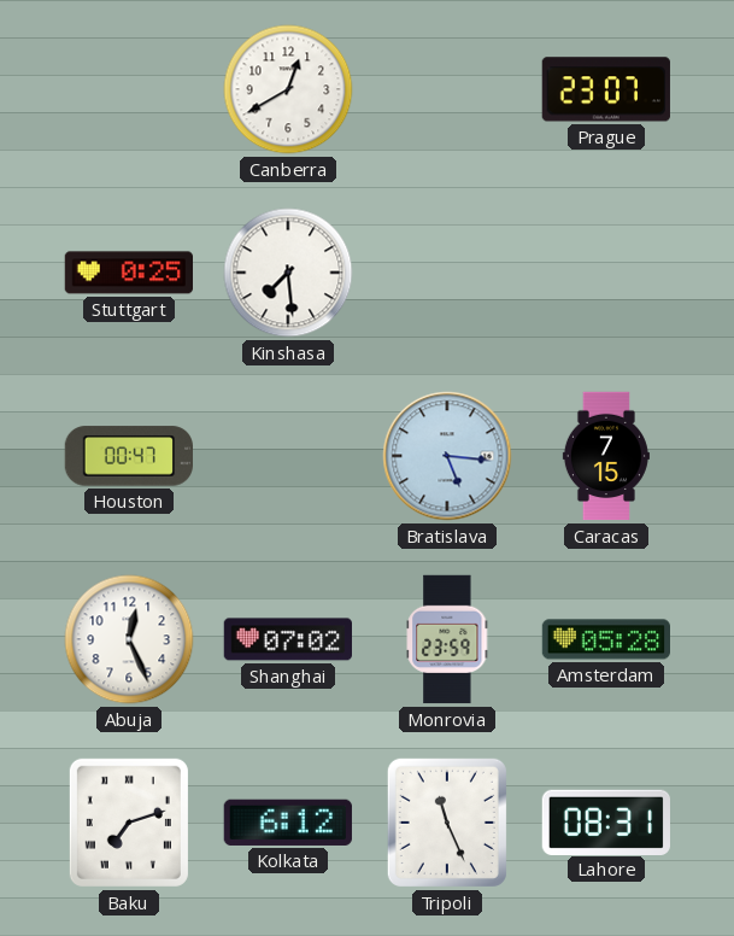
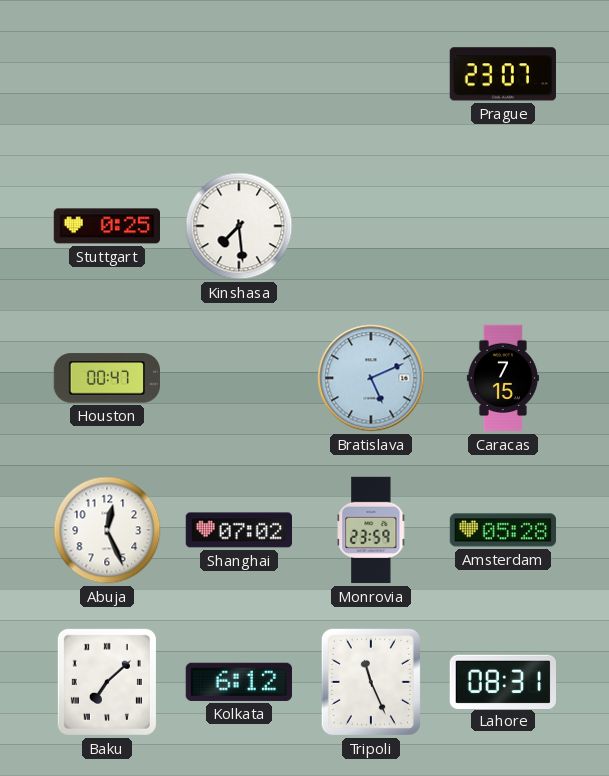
Canberra: 12:40 -> none
Bratislava: 5:16 -> 5:11
Baku: 7:12 -> 7:08
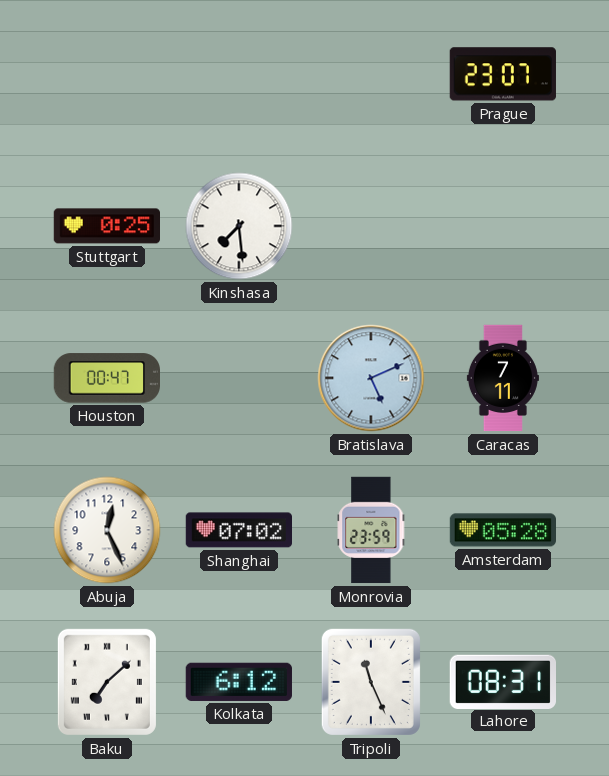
Caracas: 7:15 -> 7:11
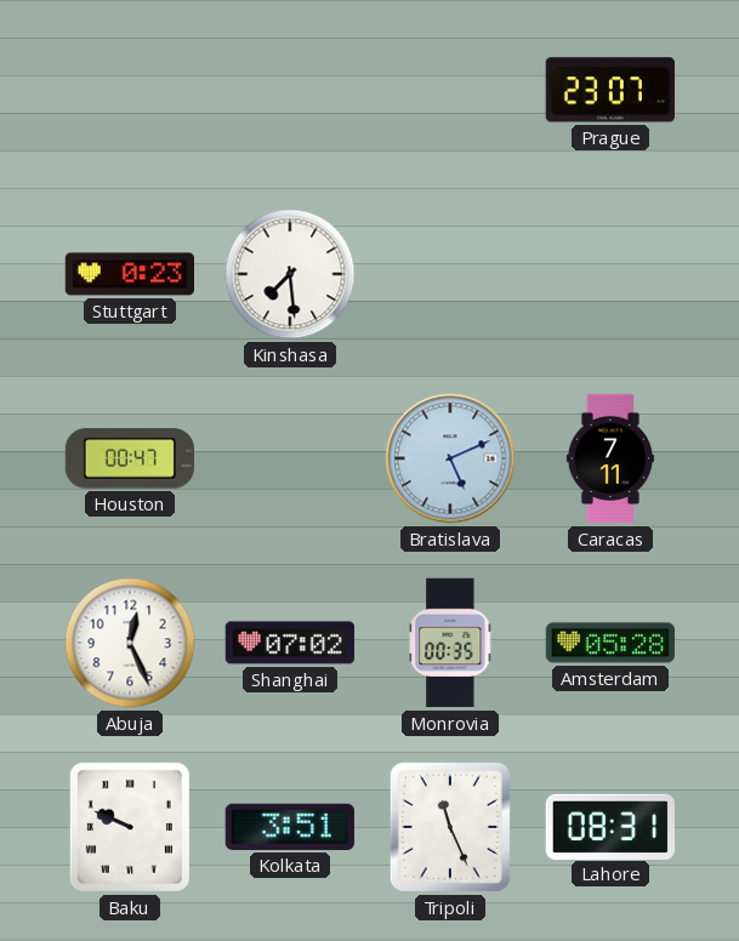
Stuttgart: 0:25 -> 0:23
Monrovia: 23:59 -> 00:35
Baku: 7:08 -> 9:49
Kolkata: 6:12 -> 3:51
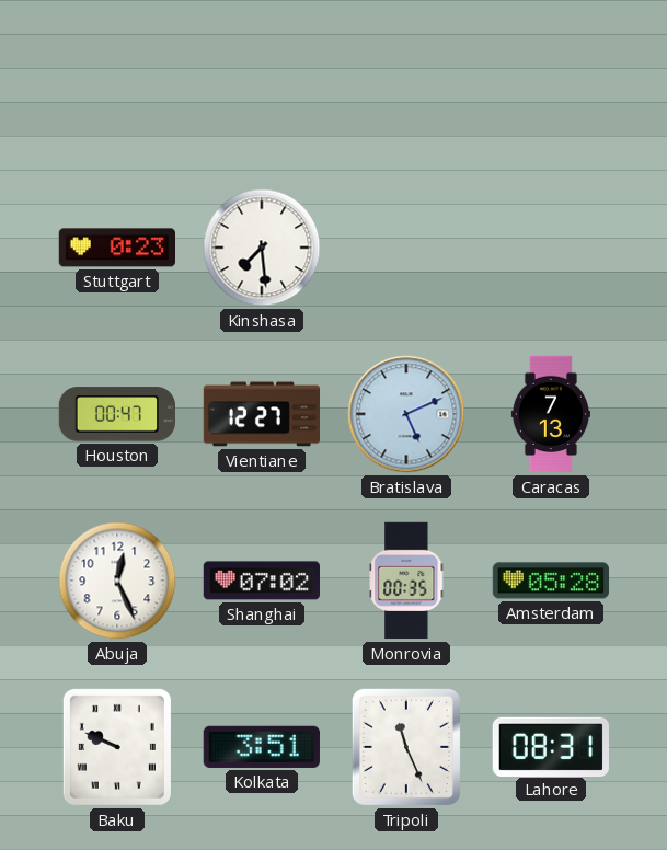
Prague: 23:07 -> none
Vientiane: none -> 12:27
Caracas: 7:11 -> 7:13
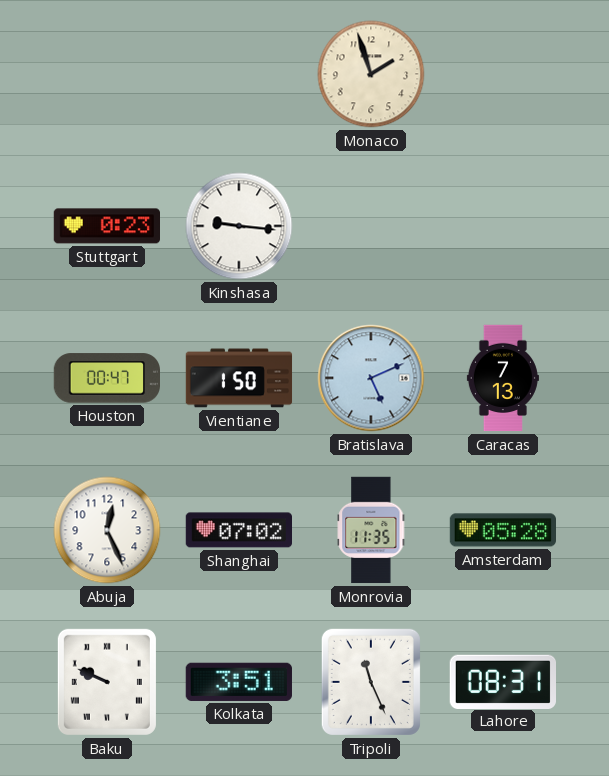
Monaco: none -> 1:57
Kinshasa: 7:29 -> 9:16
Vientiane: 12:27 -> 1:50
Monrovia: 00:35 -> 11:35
